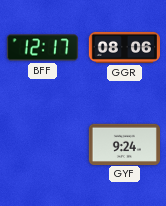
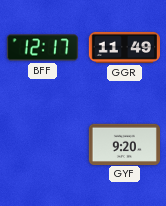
GGR: 08:06 -> 11:49
GYF: 9:24 -> 9:20
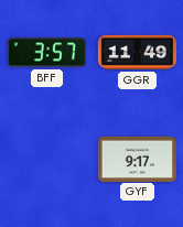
BFF: 12:17 -> 3:57
GYF: 9:20 -> 9:17
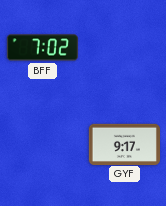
BFF: 3:57 -> 7:02
GGR: 11:49 -> none
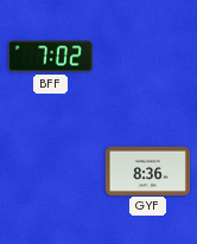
GYF: 9:17 -> 8:36
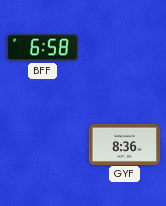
BFF: 7:02 -> 6:58
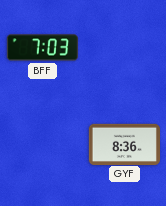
BFF: 6:58 -> 7:03
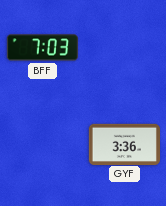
GYF: 8:36 -> 3:36
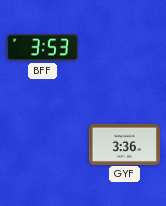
BFF: 7:03 -> 3:53
